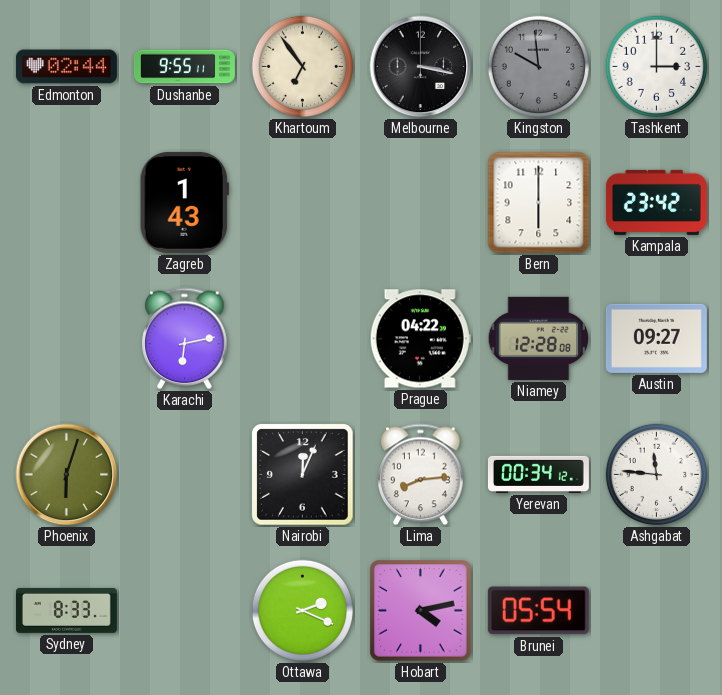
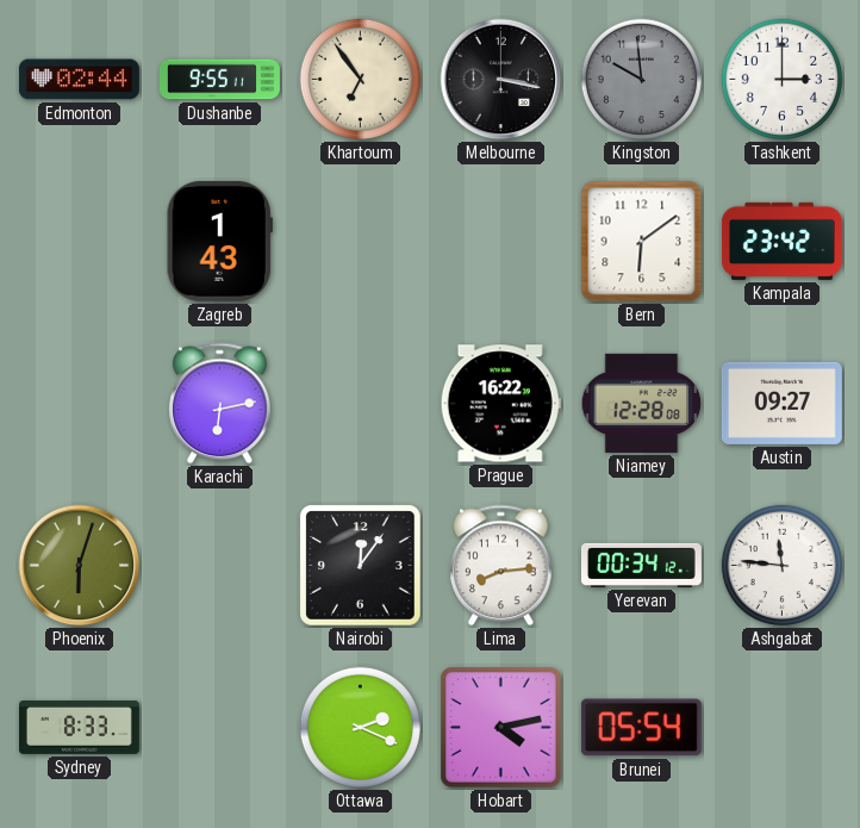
Bern: 6:00 -> 6:09
Prague: 04:22 -> 16:22
Nairobi: 12:04 -> 12:06
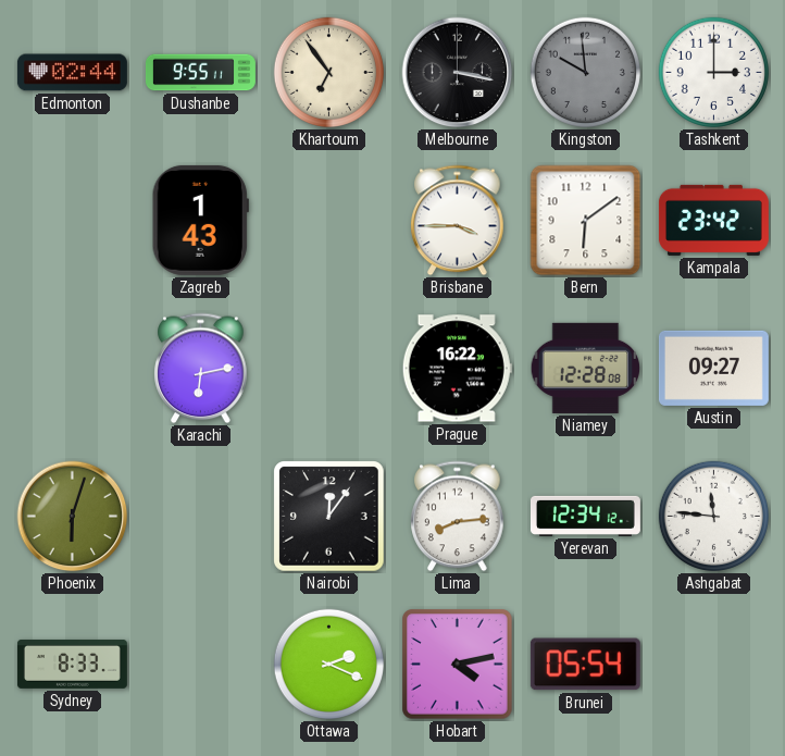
Brisbane: none -> 3:45
Yerevan: 00:34 -> 12:34
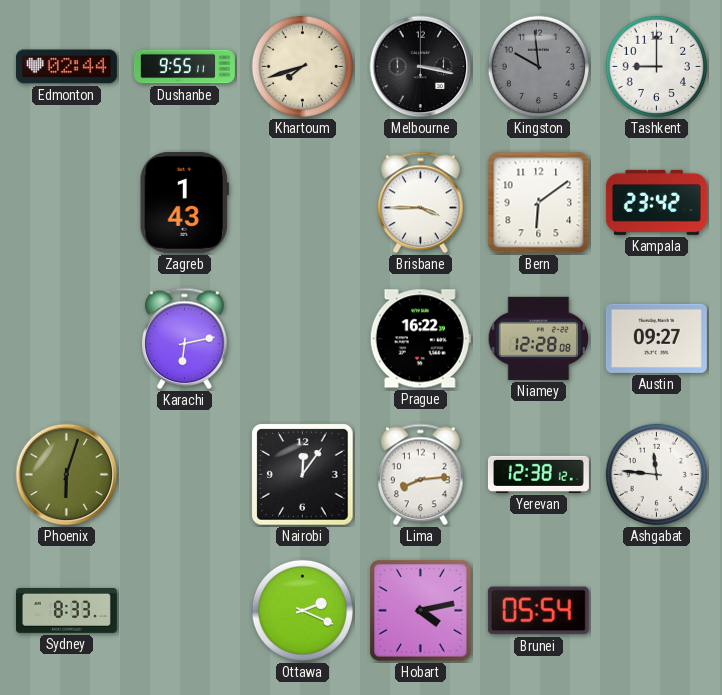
Khartoum: 6:54 -> 7:42
Tashkent: 3:00 -> 9:00
Yerevan: 12:34 -> 12:38
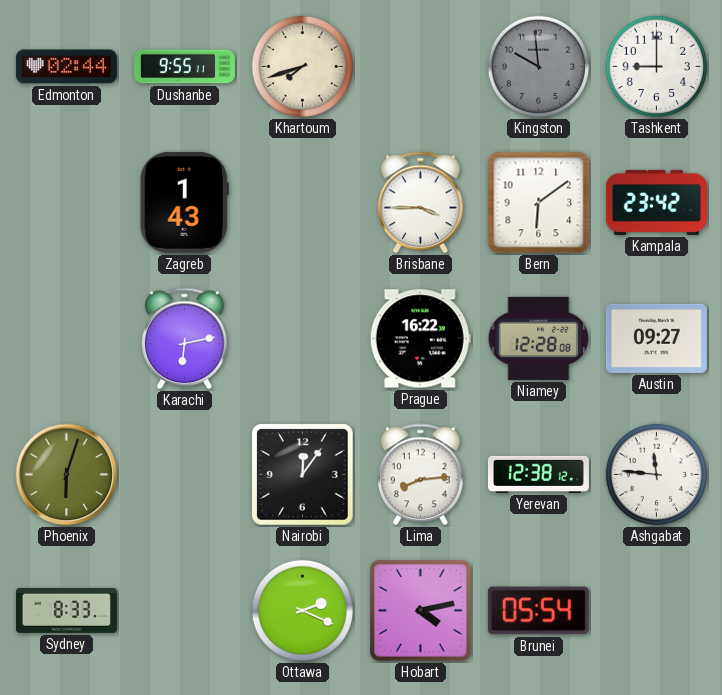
Melbourne: 3:17 -> none
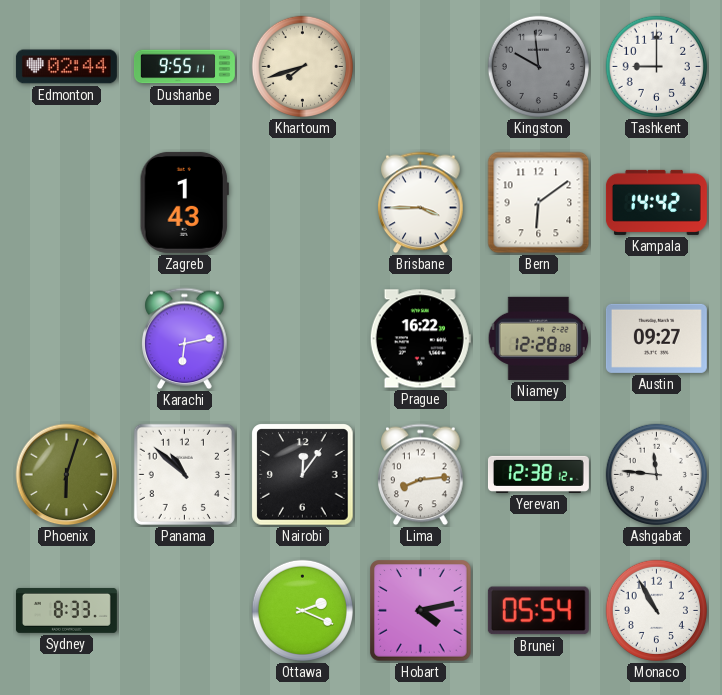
Kampala: 23:42 -> 14:42
Panama: none -> 10:52
Monaco: none -> 10:55
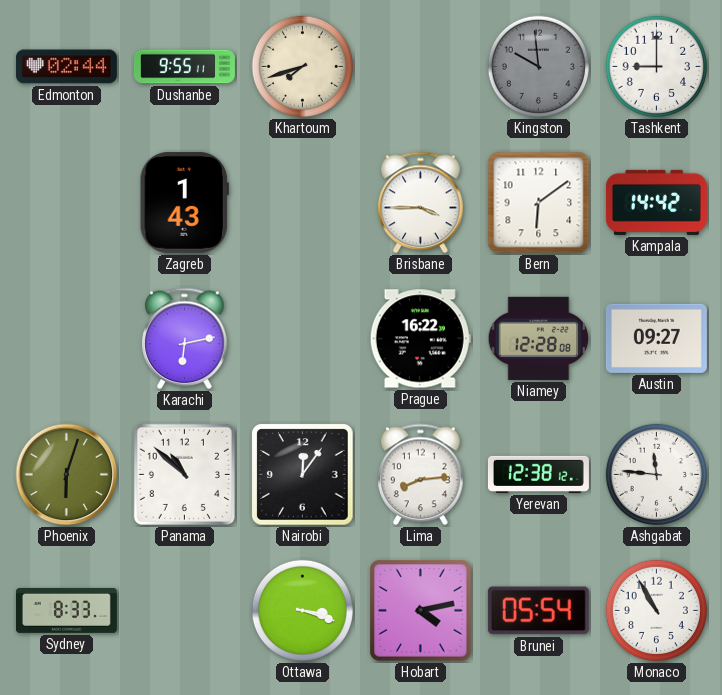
Ottawa: 2:19 -> 3:18
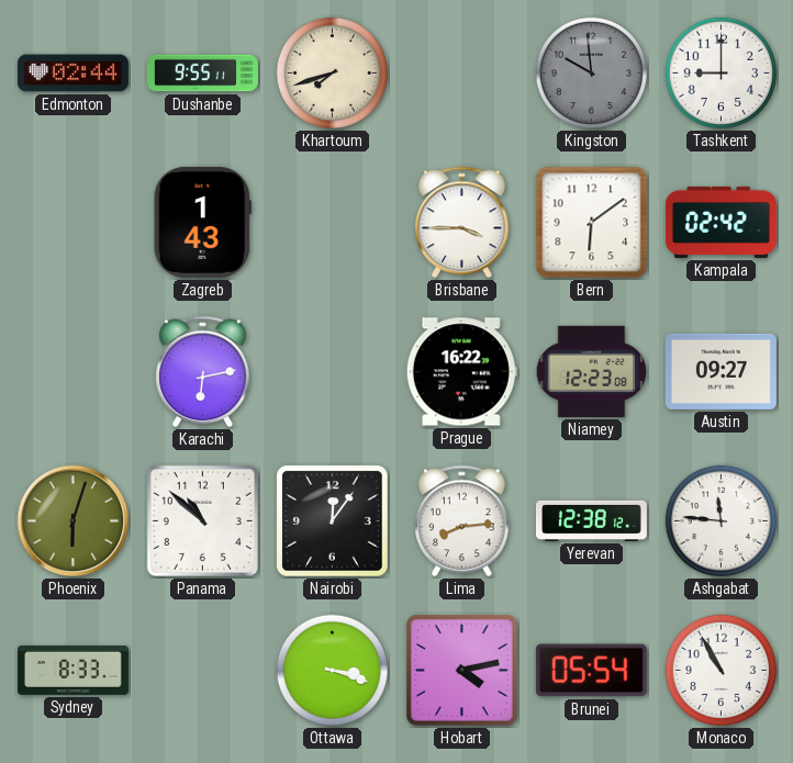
Kampala: 14:42 -> 02:42
Niamey: 12:28 -> 12:23
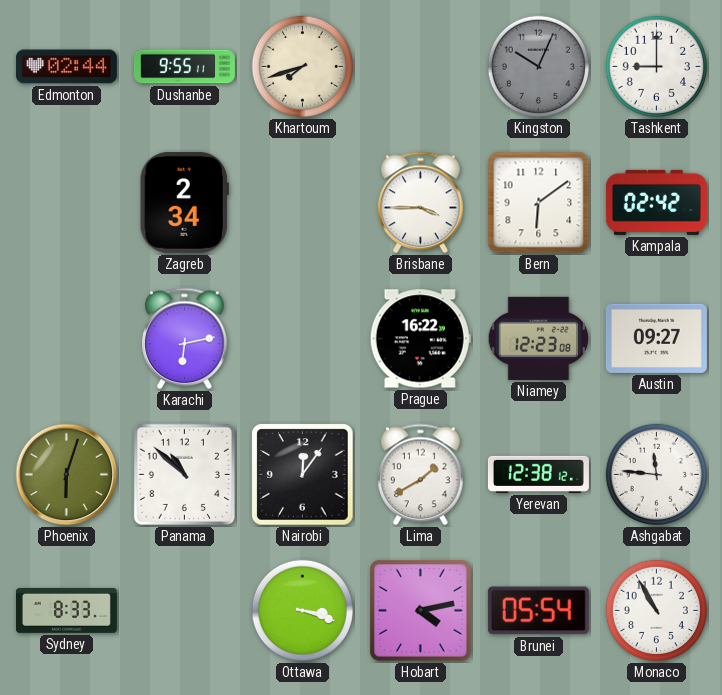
Kingston: 9:59 -> 10:04
Zagreb: 1:43 -> 2:34
Lima: 8:14 -> 1:40
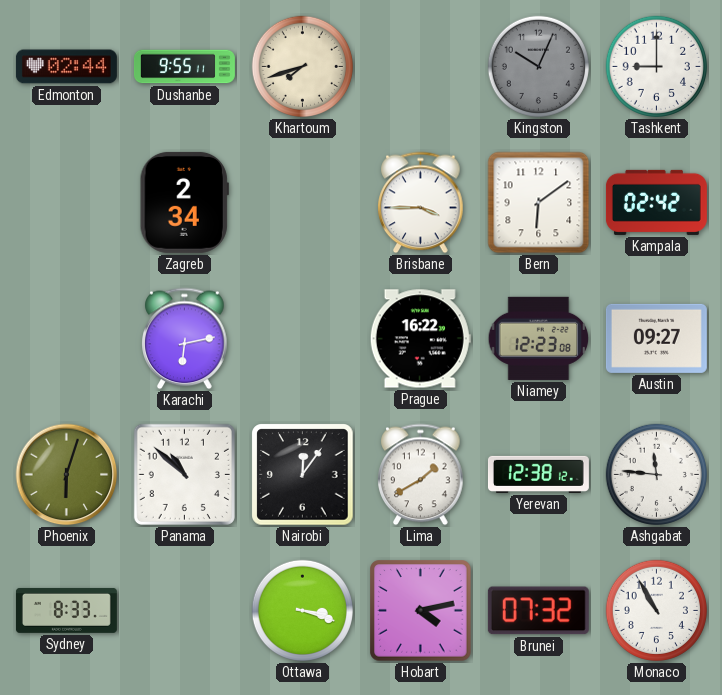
Brunei: 05:54 -> 07:32
